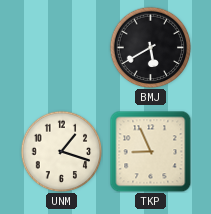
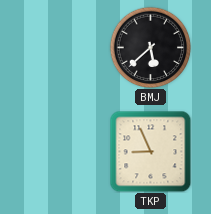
BMJ: 5:40 -> 5:38
UNM: 1:18 -> none
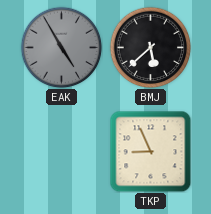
EAK: none -> 4:55
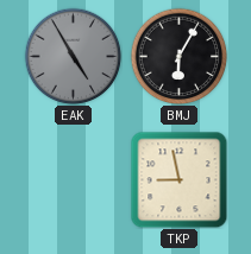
BMJ: 5:38 -> 6:05
TKP: 8:56 -> 8:58
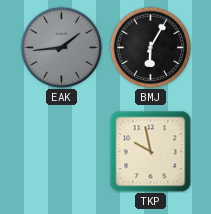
EAK: 4:55 -> 1:44
TKP: 8:58 -> 9:58
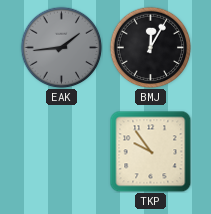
BMJ: 6:05 -> 12:05
TKP: 9:58 -> 9:54
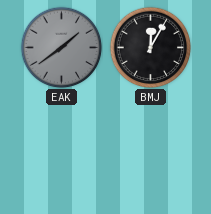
EAK: 1:44 -> 1:39
TKP: 9:54 -> none
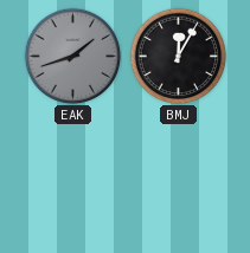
EAK: 1:39 -> 1:42
